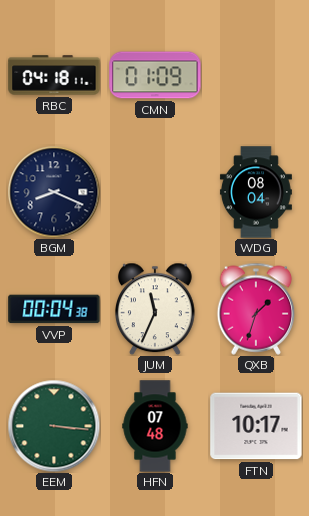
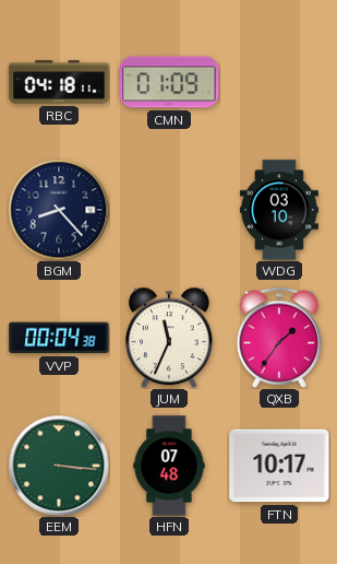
BGM: 8:19 -> 8:23
WDG: 08:04 -> 03:10
QXB: 1:33 -> 1:36
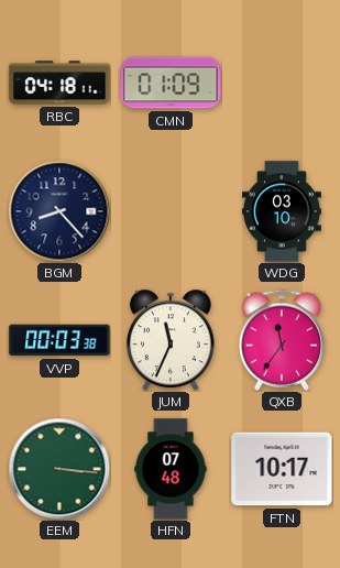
VVP: 00:04 -> 00:03
QXB: 1:36 -> 11:36
